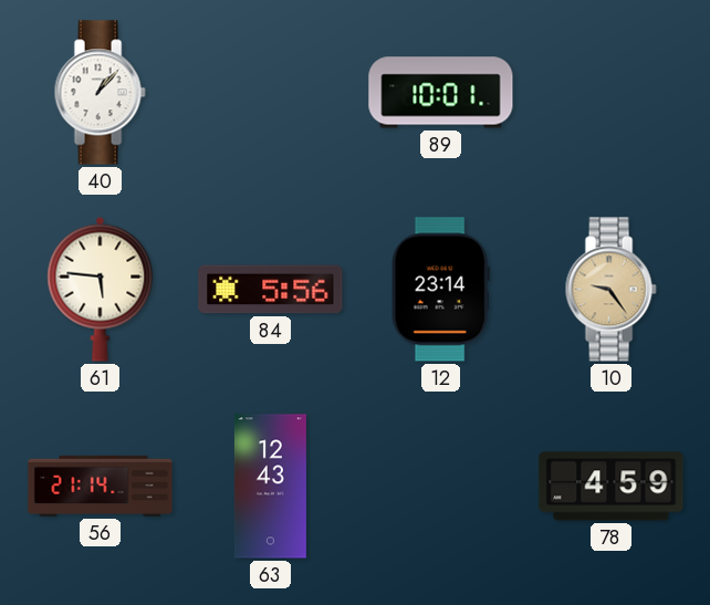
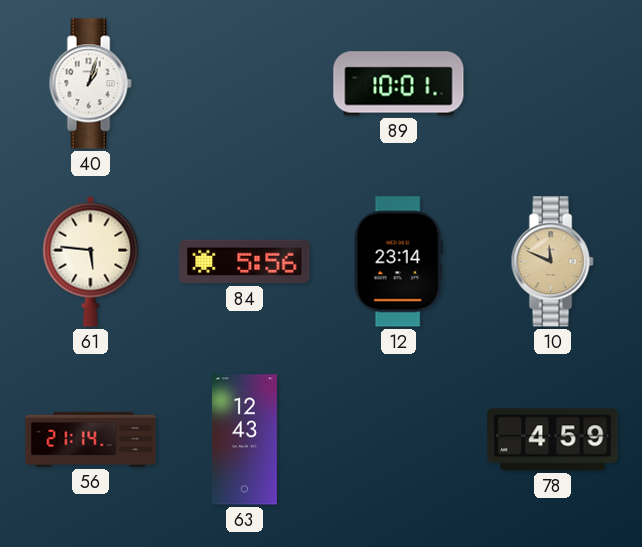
40: 1:07 -> 1:03
10: 9:24 -> 11:49
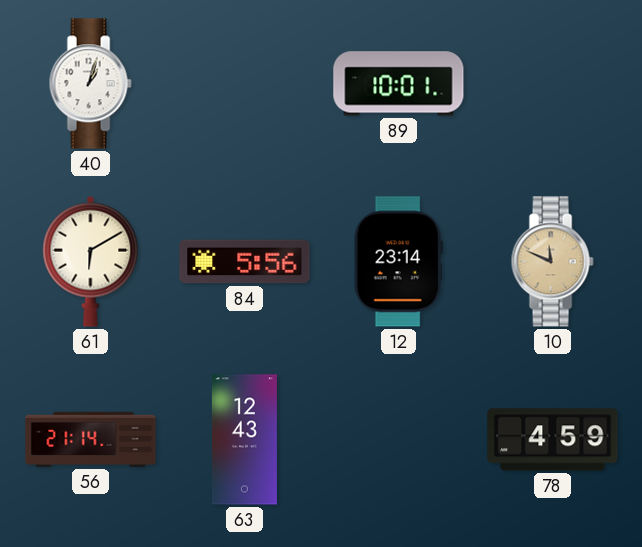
61: 5:46 -> 6:10
